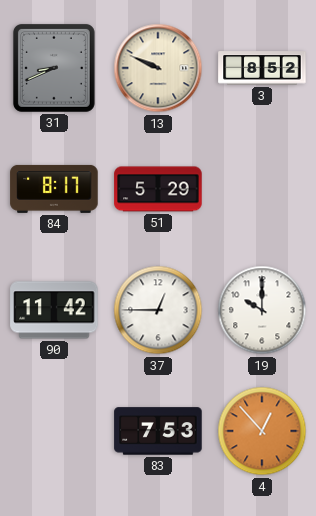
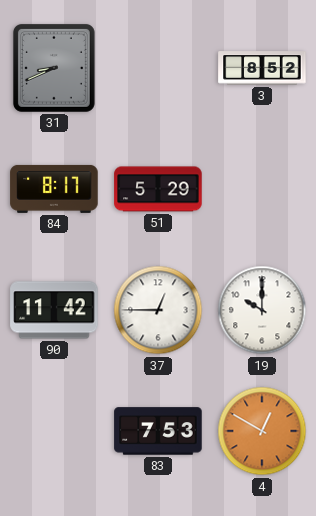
13: 9:49 -> none
4: 12:53 -> 12:50
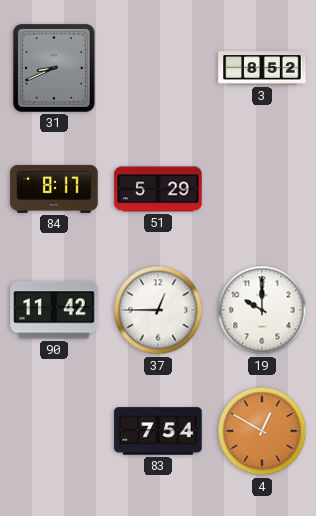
83: 7:53 -> 7:54
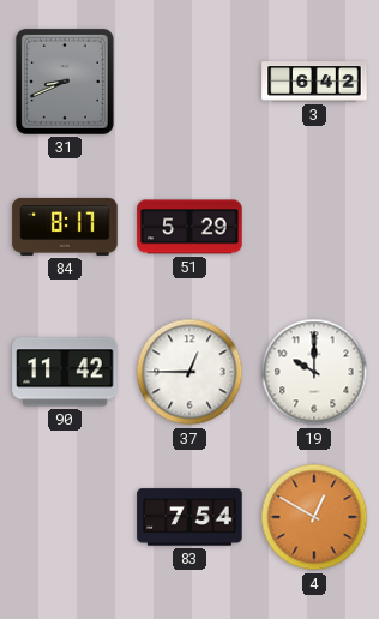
3: 8:52 -> 6:42
